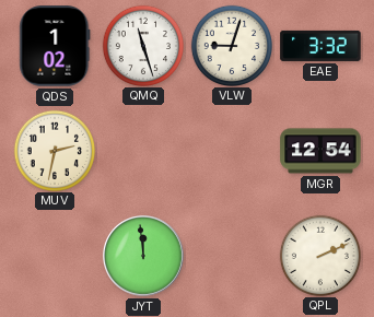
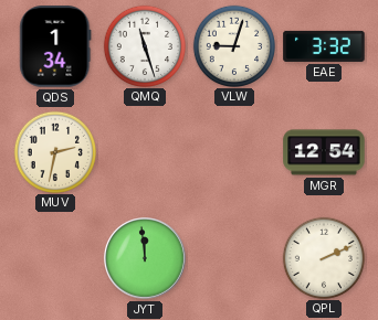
QDS: 1:02 -> 1:34
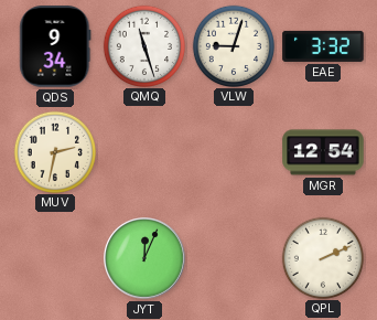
QDS: 1:34 -> 9:34
JYT: 11:59 -> 12:04
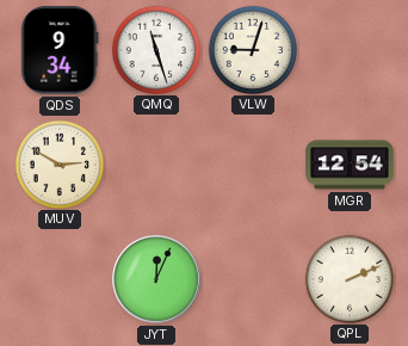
EAE: 3:32 -> none
MUV: 2:32 -> 2:50
